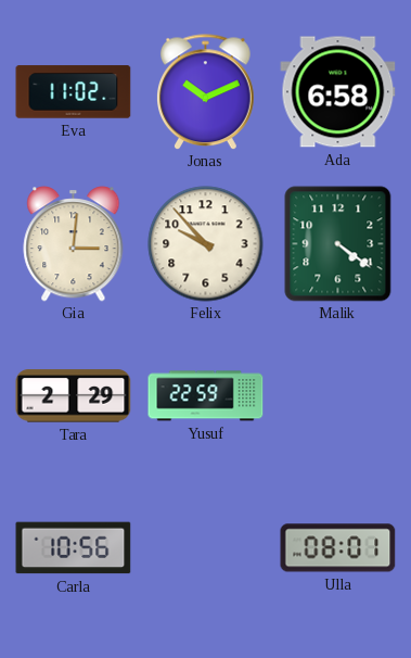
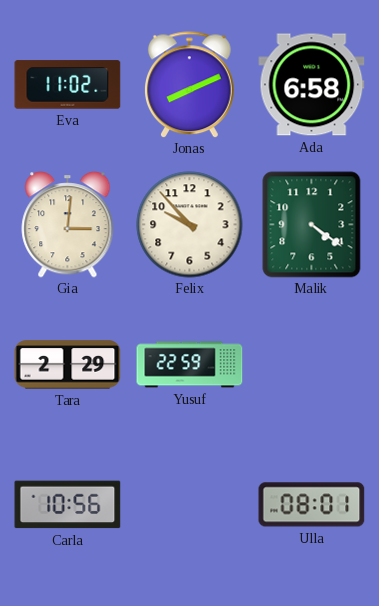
Jonas: 10:11 -> 8:11
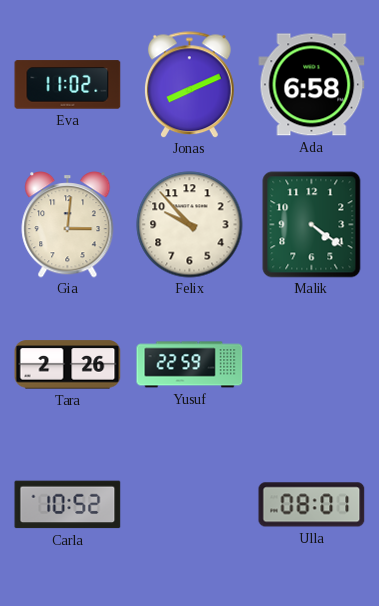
Tara: 2:29 -> 2:26
Carla: 10:56 -> 10:52
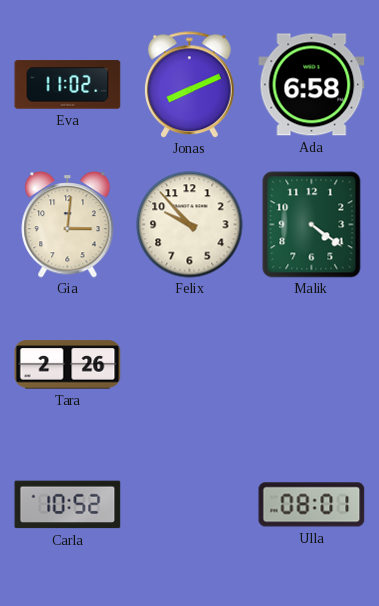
Yusuf: 22:59 -> none
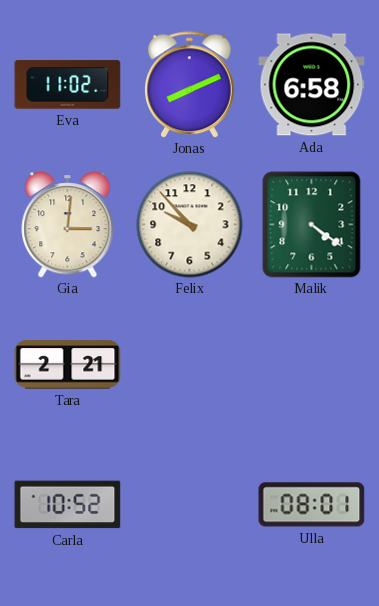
Tara: 2:26 -> 2:21
